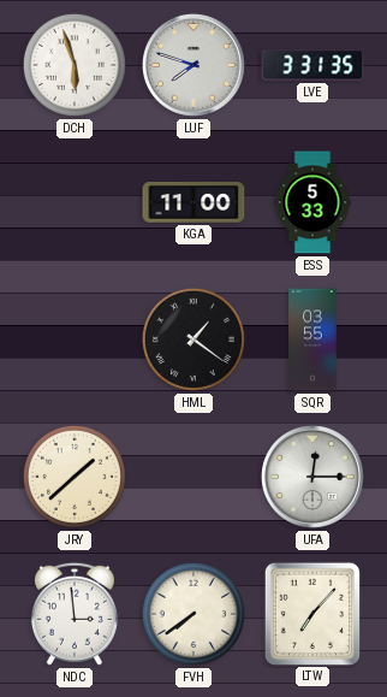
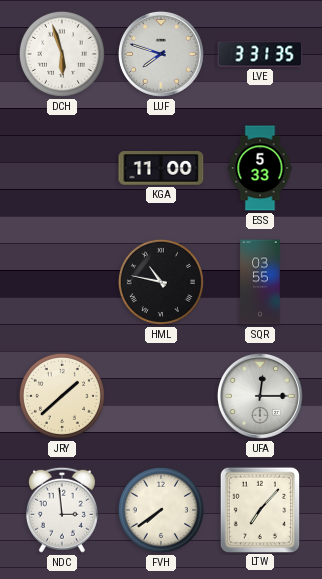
HML: 1:21 -> 10:47
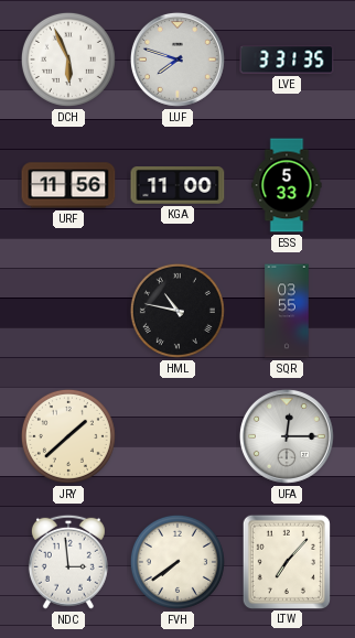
DCH: 5:57 -> 5:56
URF: none -> 11:56
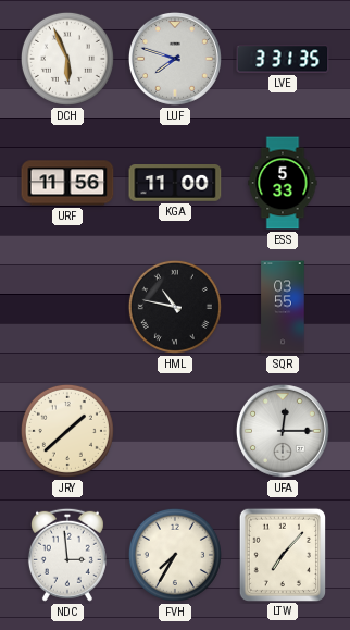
FVH: 7:39 -> 7:35
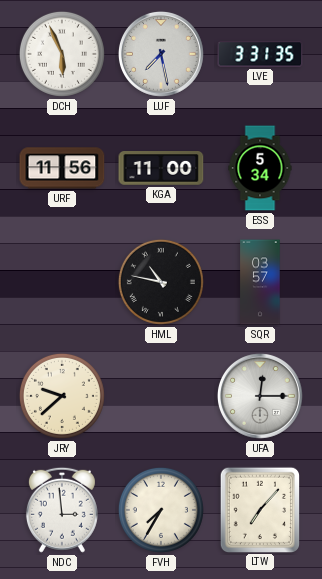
LUF: 7:48 -> 7:28
ESS: 5:33 -> 5:34
SQR: 03:55 -> 03:57
JRY: 1:38 -> 9:38
